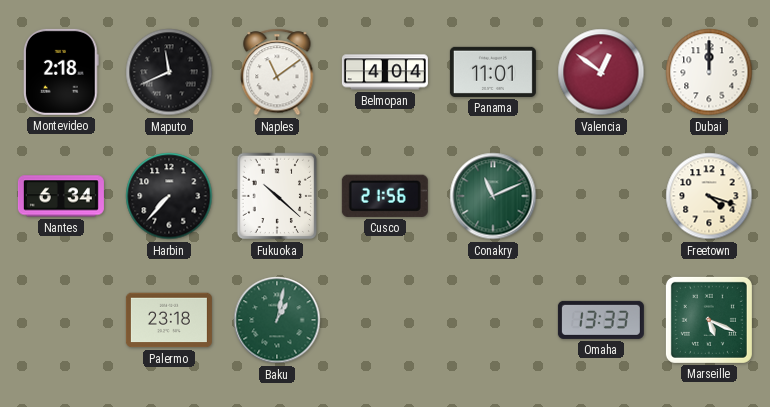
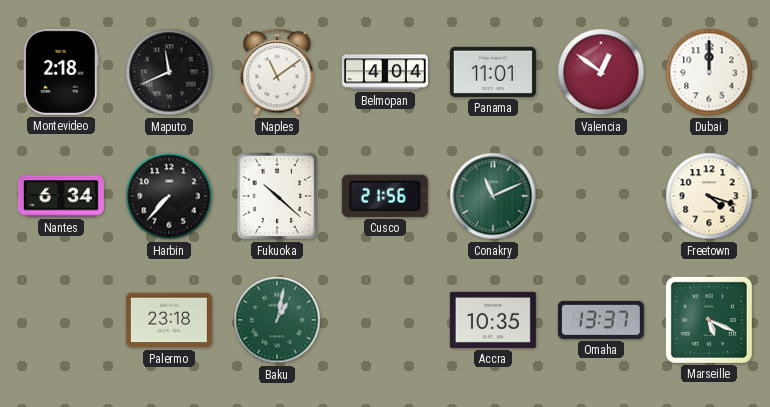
Accra: none -> 10:35
Omaha: 13:33 -> 13:37
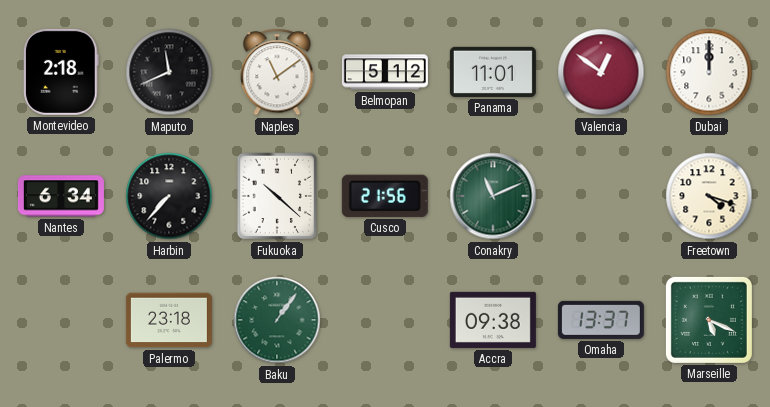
Belmopan: 4:04 -> 5:12
Baku: 1:02 -> 1:06
Accra: 10:35 -> 09:38
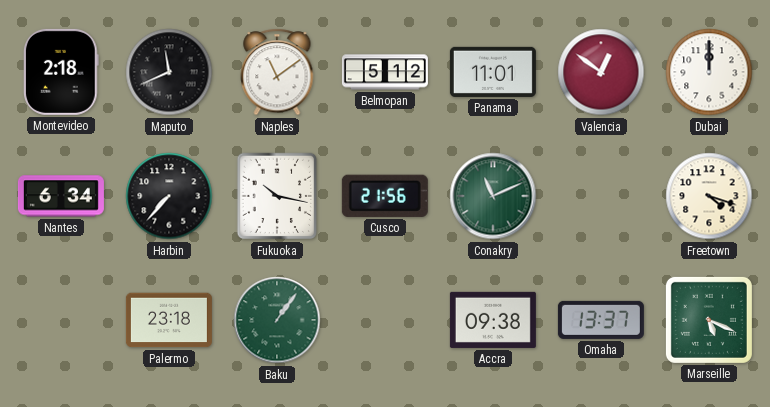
Fukuoka: 10:22 -> 10:17
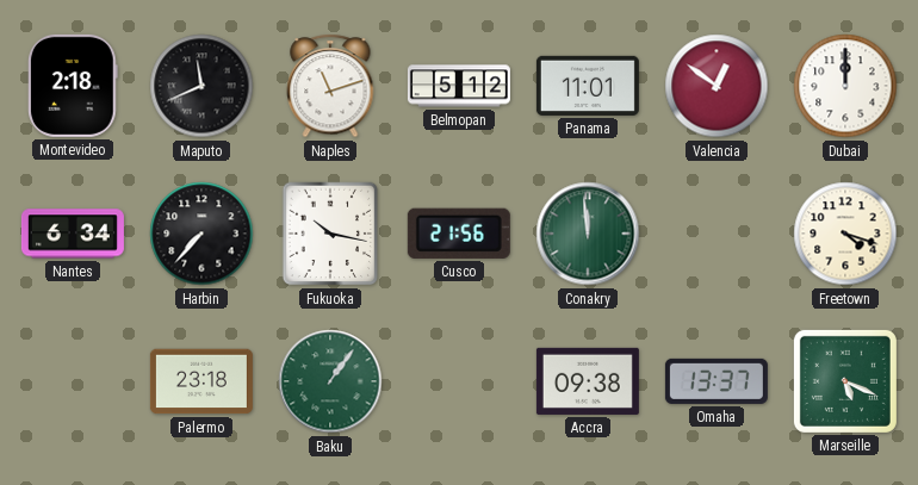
Naples: 11:09 -> 11:12
Conakry: 11:11 -> 11:59
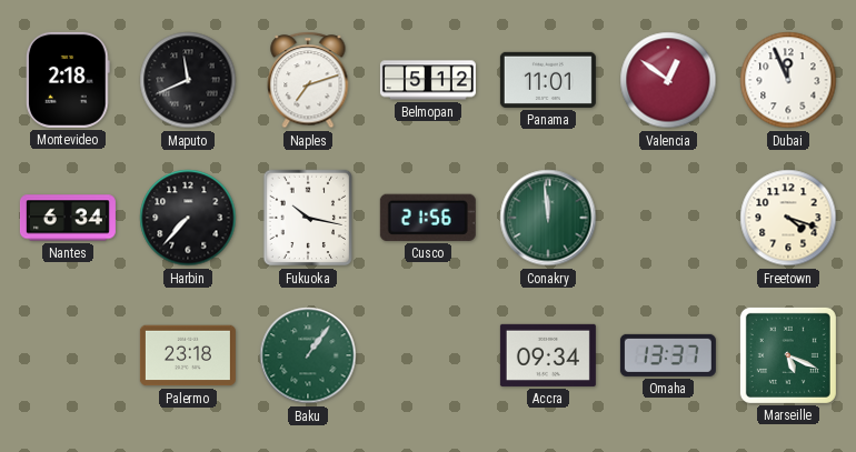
Naples: 11:12 -> 7:12
Dubai: 12:00 -> 11:56
Accra: 09:38 -> 09:34
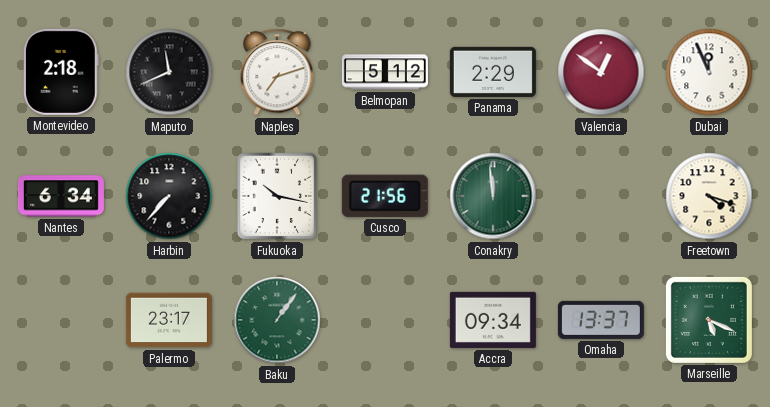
Panama: 11:01 -> 2:29
Palermo: 23:18 -> 23:17
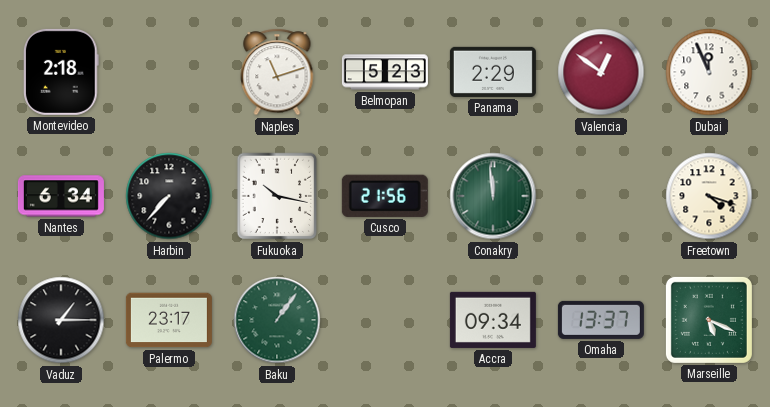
Maputo: 11:41 -> none
Naples: 7:12 -> 11:12
Belmopan: 5:12 -> 5:23
Vaduz: none -> 1:15
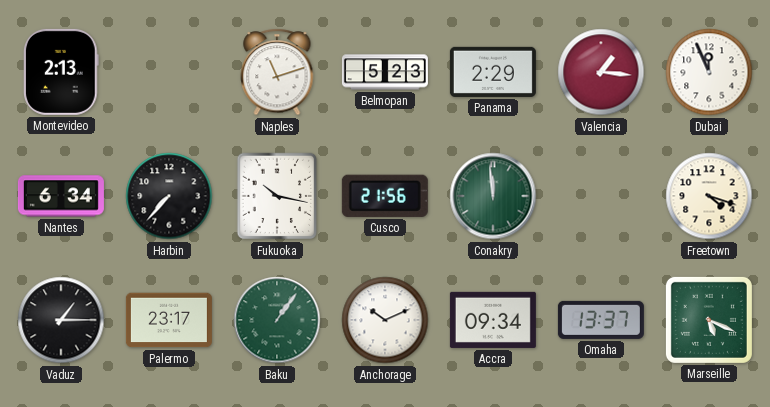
Montevideo: 2:18 -> 2:13
Valencia: 12:51 -> 1:16
Anchorage: none -> 10:11
